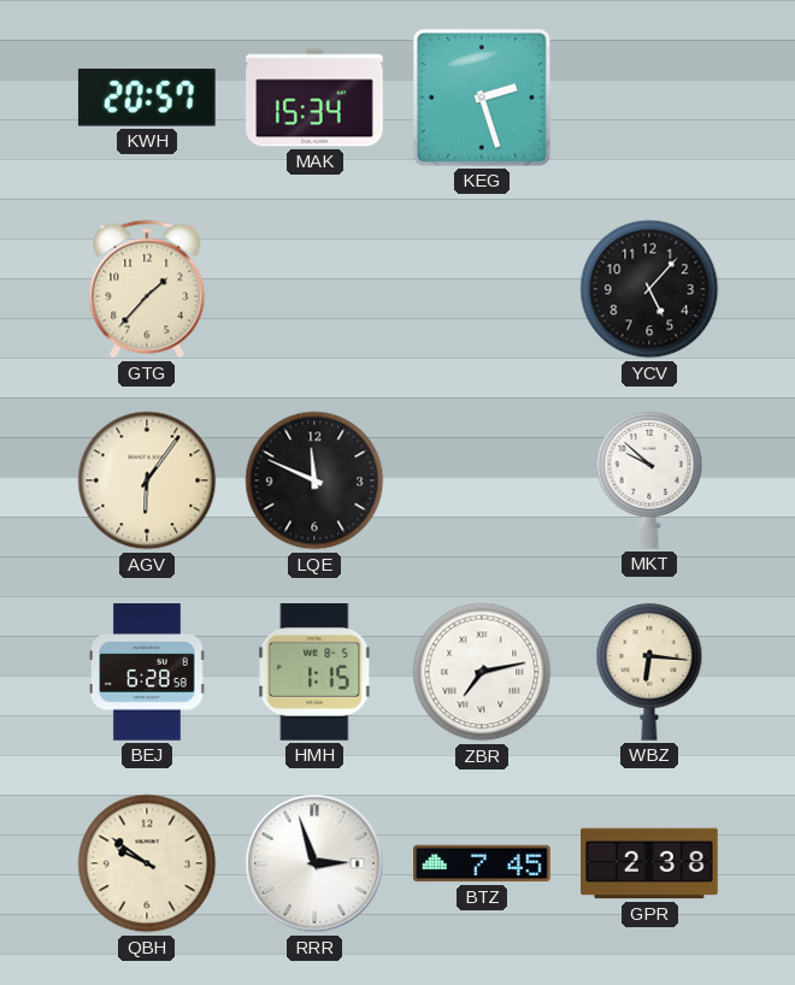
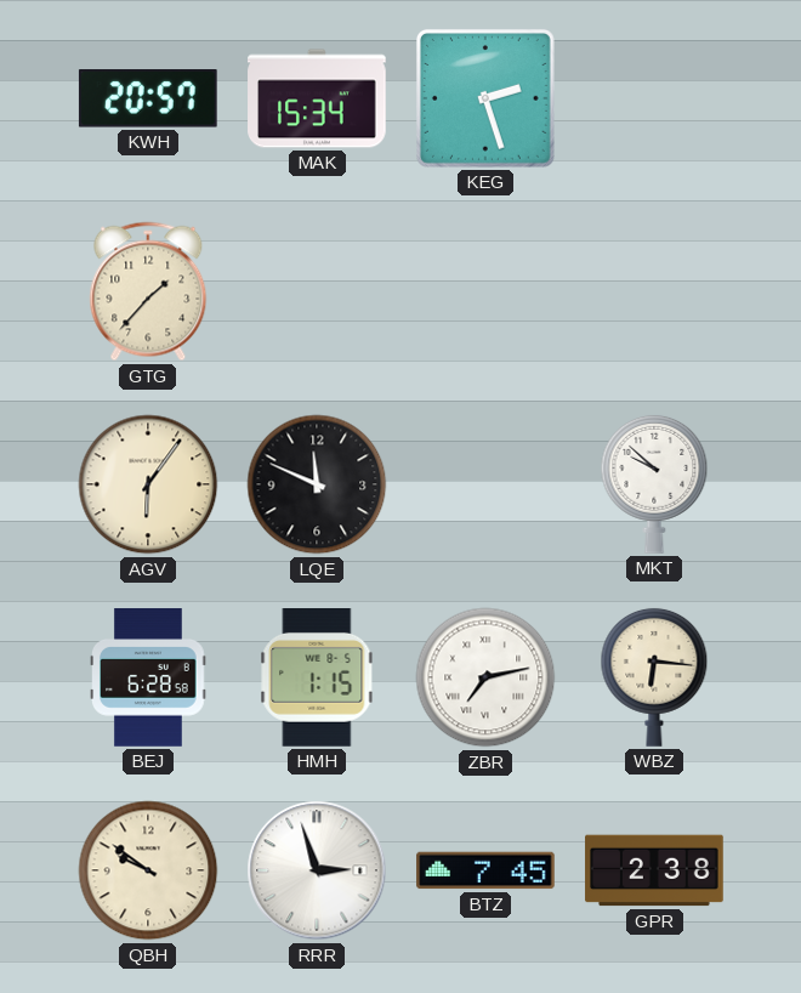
YCV: 5:07 -> none
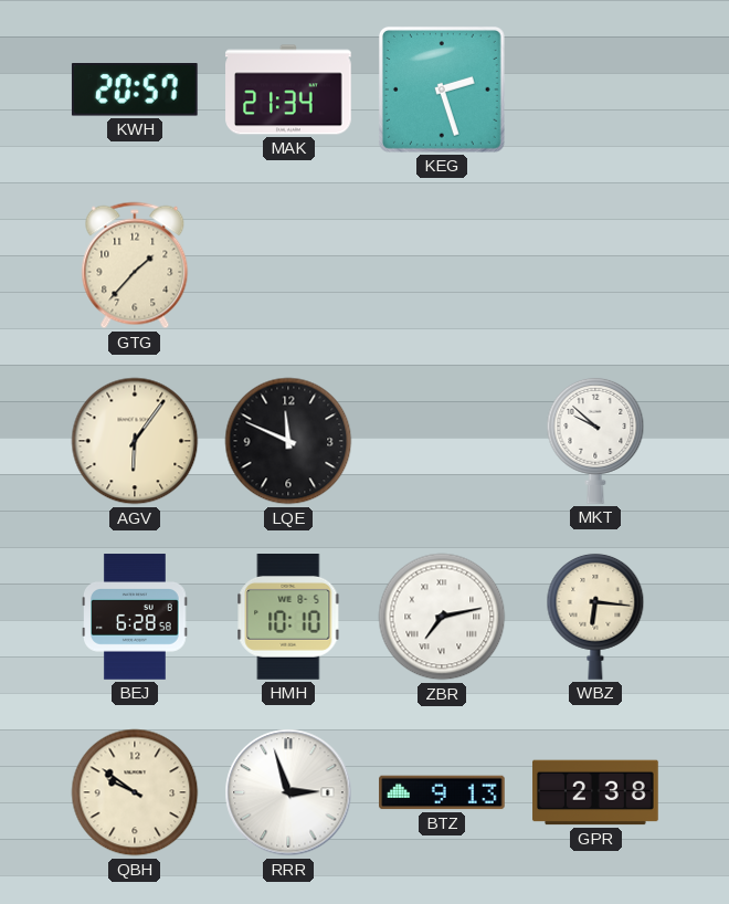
MAK: 15:34 -> 21:34
HMH: 1:15 -> 10:10
BTZ: 7:45 -> 9:13
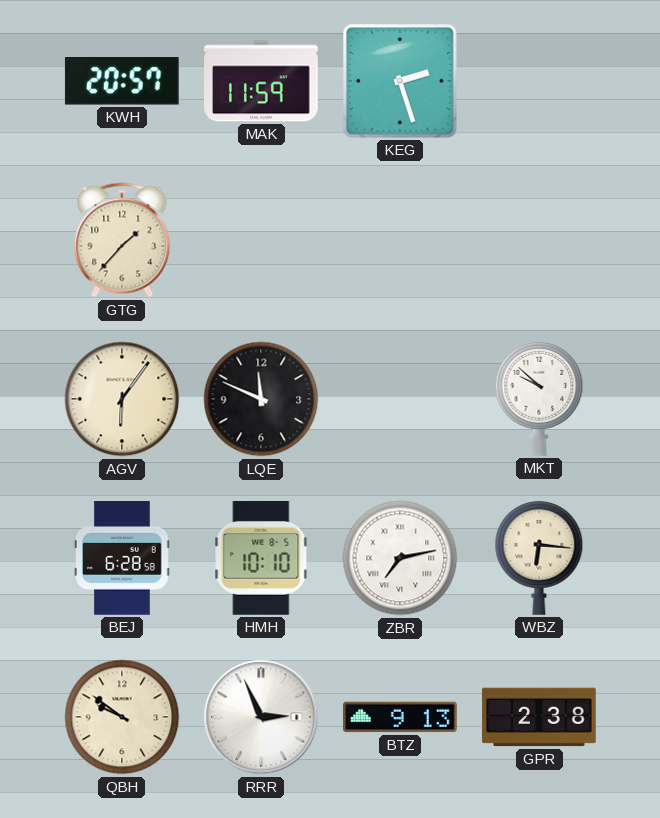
MAK: 21:34 -> 11:59
RRR: 2:57 -> 2:56
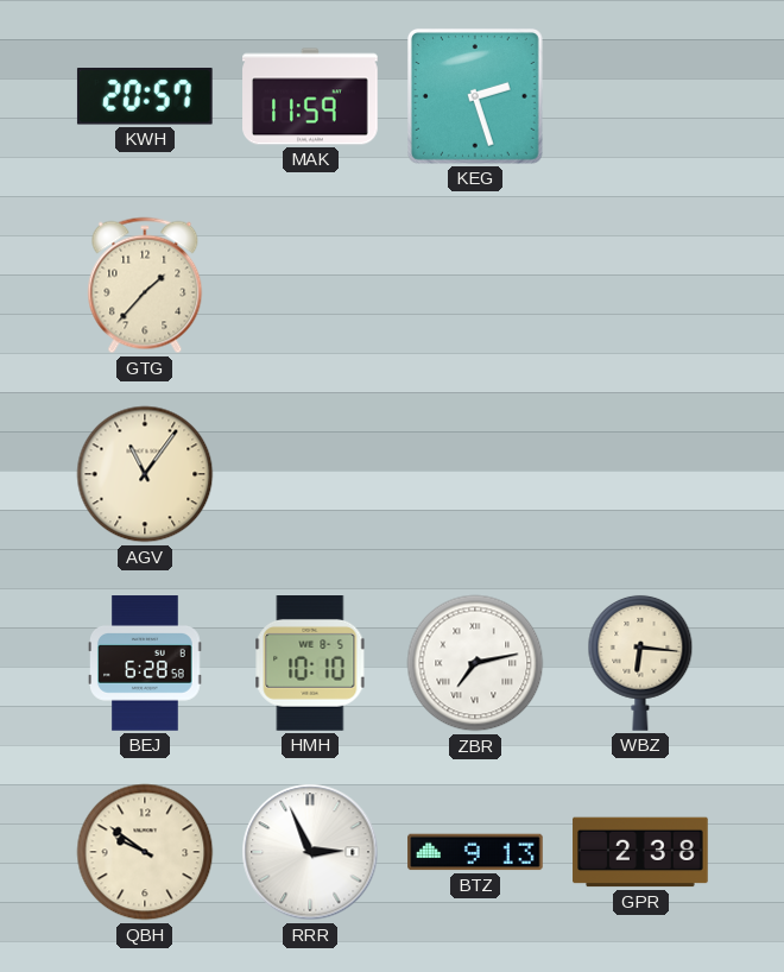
AGV: 6:06 -> 11:06
LQE: 11:49 -> none
MKT: 9:52 -> none
